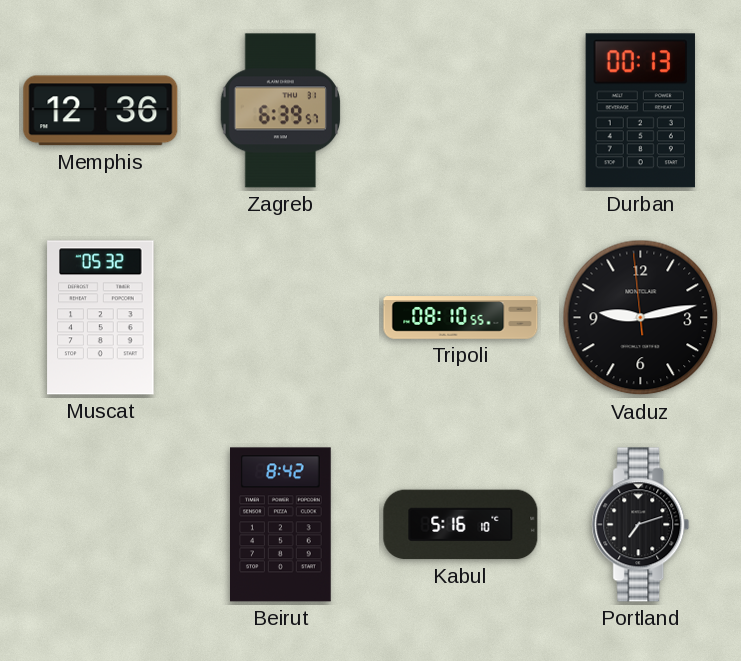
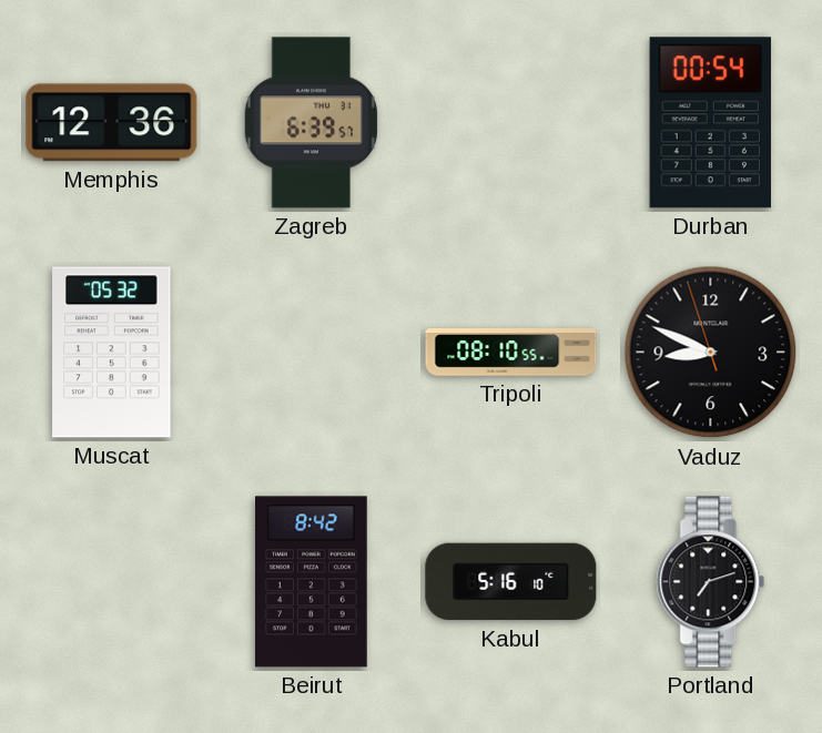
Durban: 00:13 -> 00:54
Vaduz: 9:12 -> 8:48
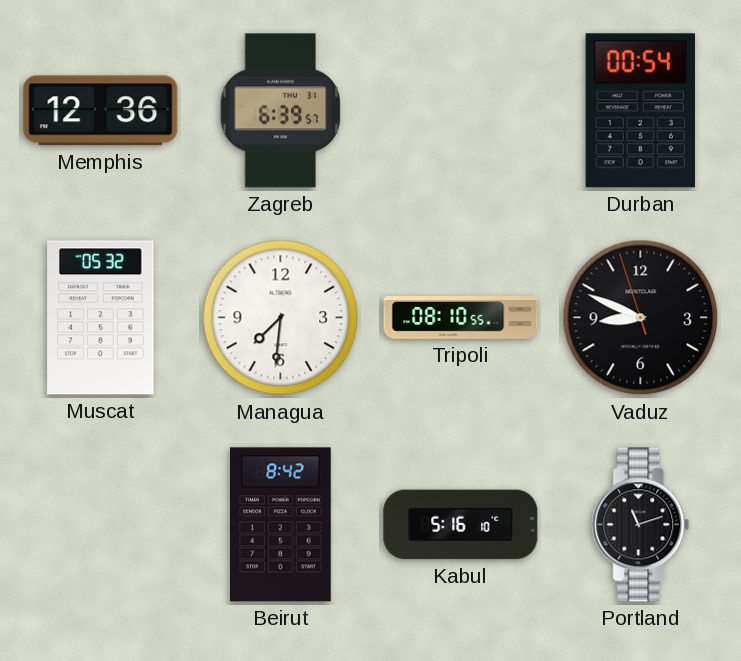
Managua: none -> 7:31
Portland: 7:12 -> 11:12
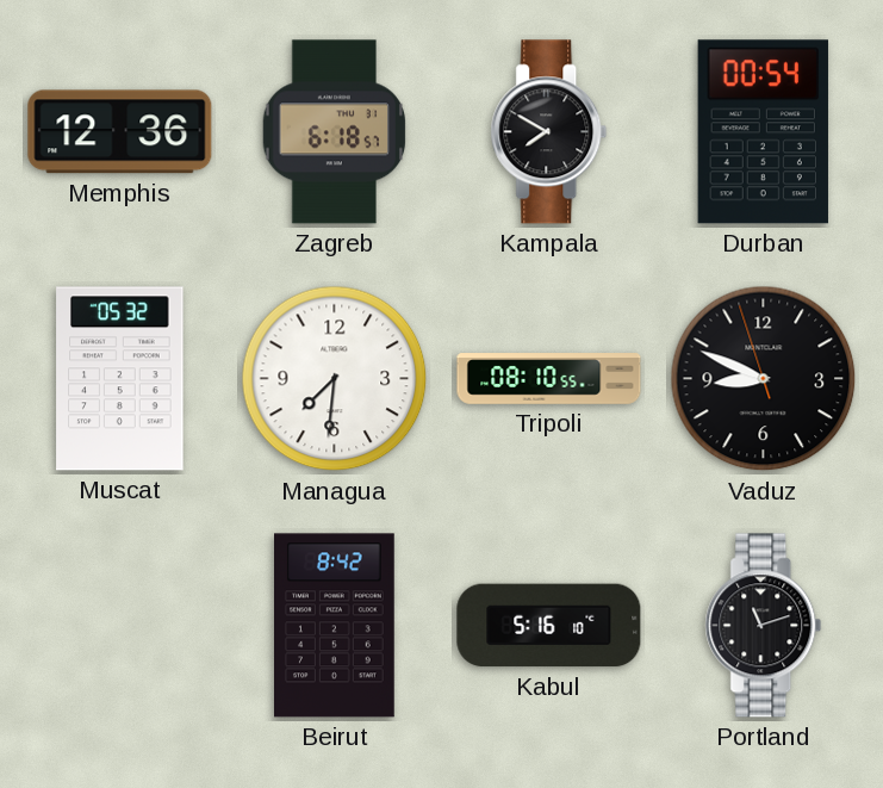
Zagreb: 6:39 -> 6:18
Kampala: none -> 7:50
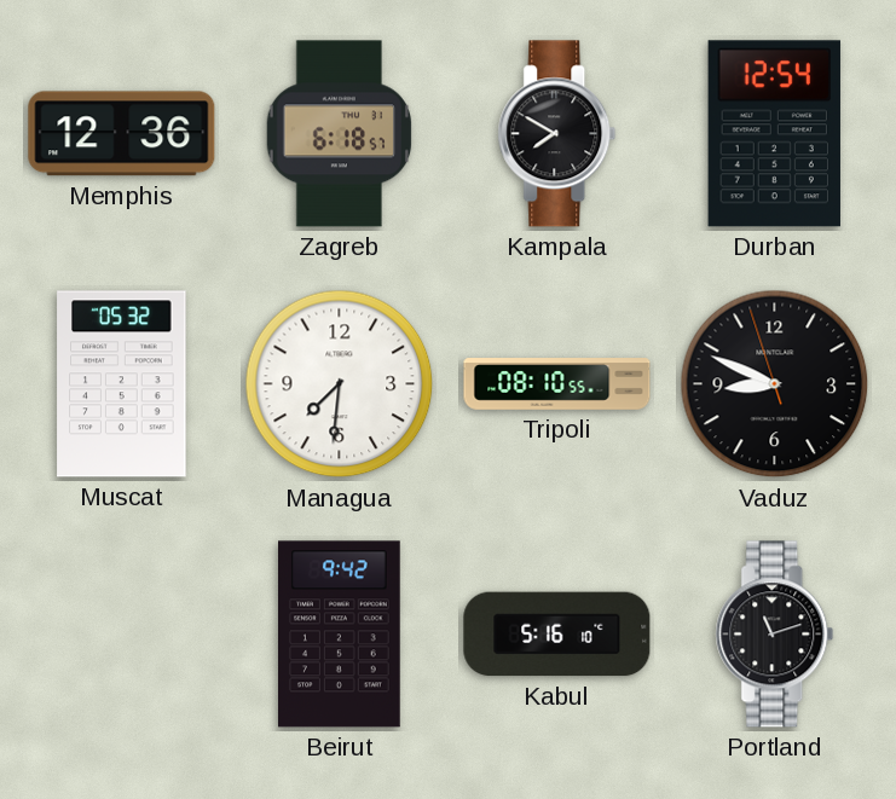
Durban: 00:54 -> 12:54
Beirut: 8:42 -> 9:42
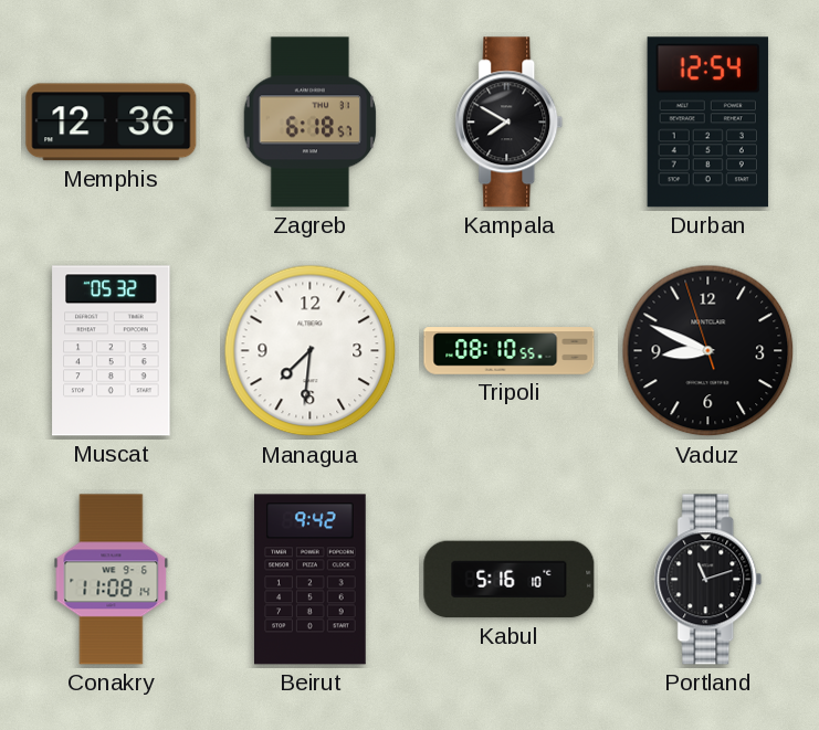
Conakry: none -> 11:08
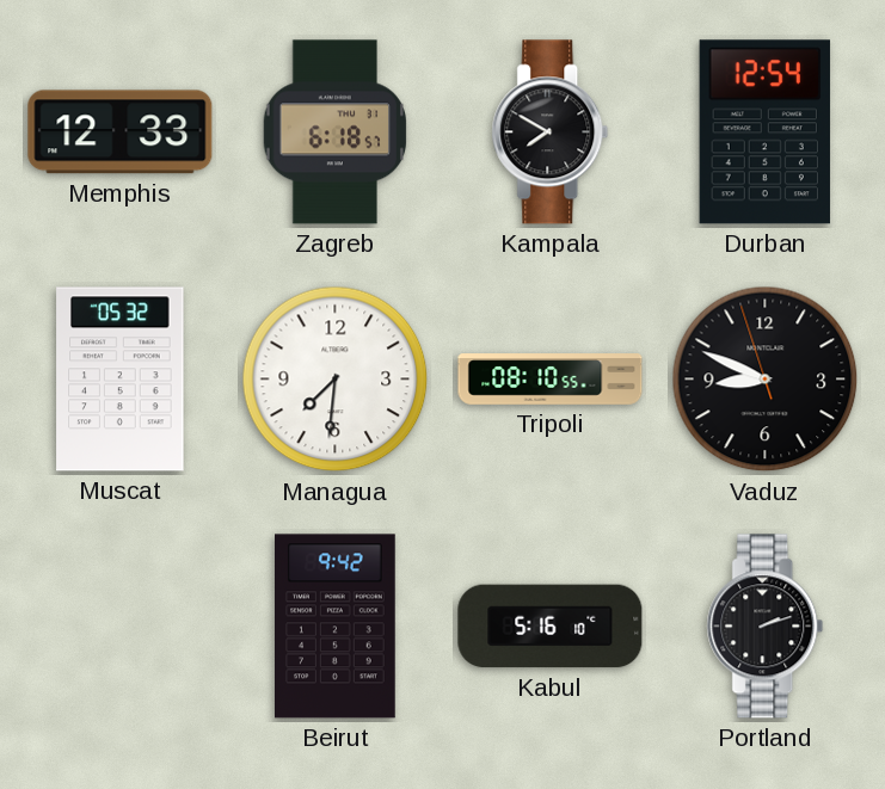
Memphis: 12:36 -> 12:33
Conakry: 11:08 -> none
Portland: 11:12 -> 2:12
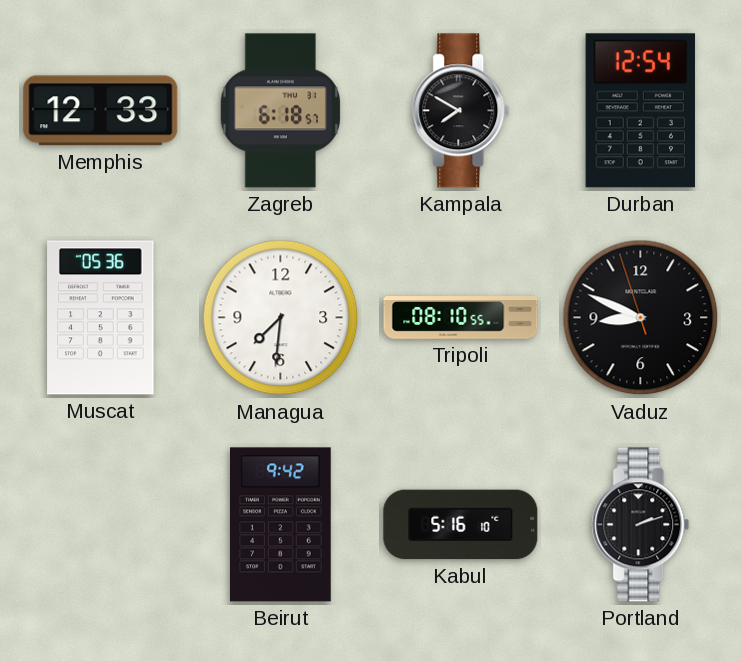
Muscat: 05:32 -> 05:36
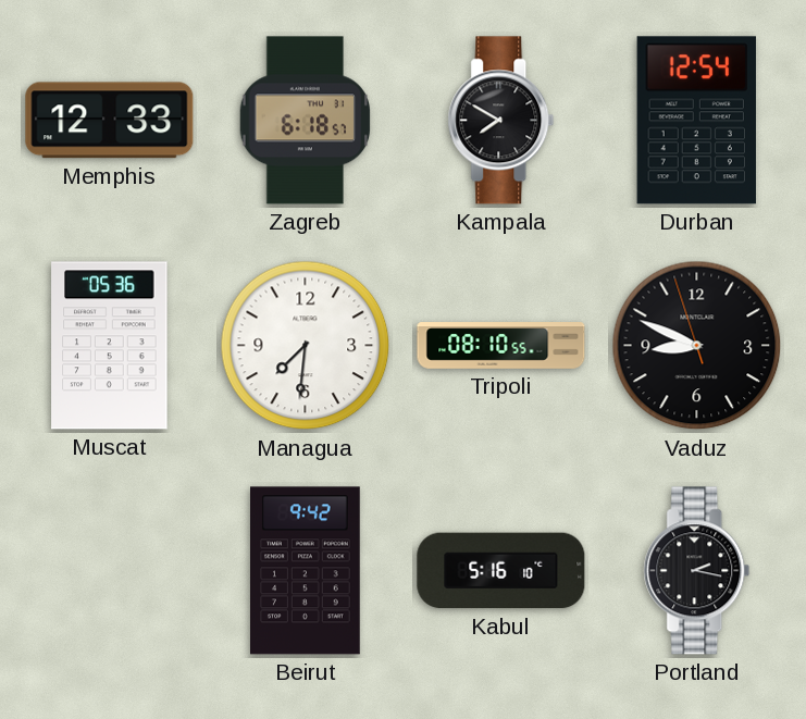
Portland: 2:12 -> 2:17
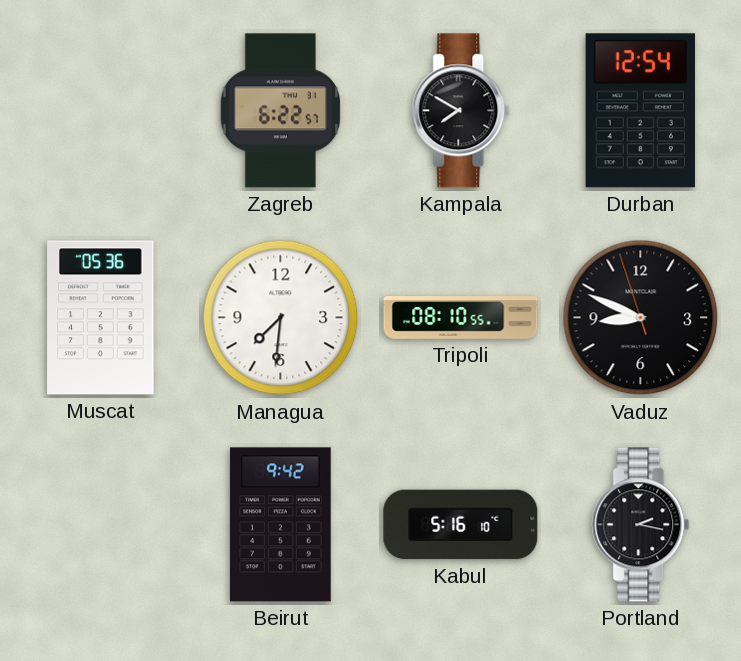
Memphis: 12:33 -> none
Zagreb: 6:18 -> 6:22
